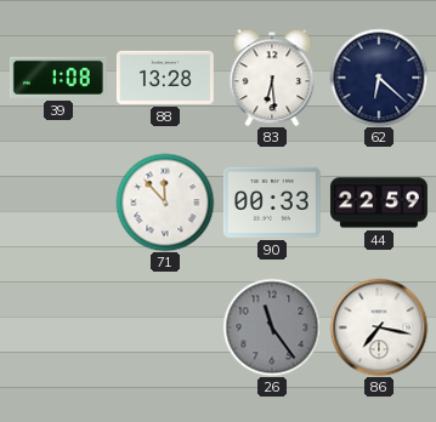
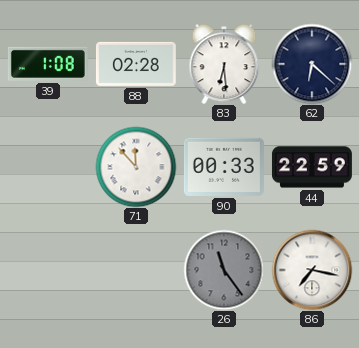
88: 13:28 -> 02:28
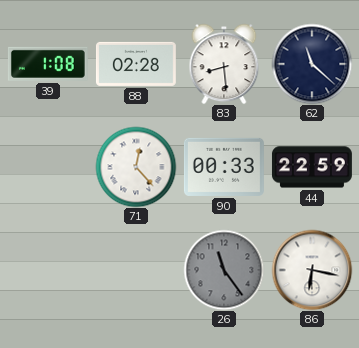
83: 6:29 -> 8:29
62: 6:22 -> 11:22
71: 11:53 -> 12:23
86: 7:17 -> 6:17
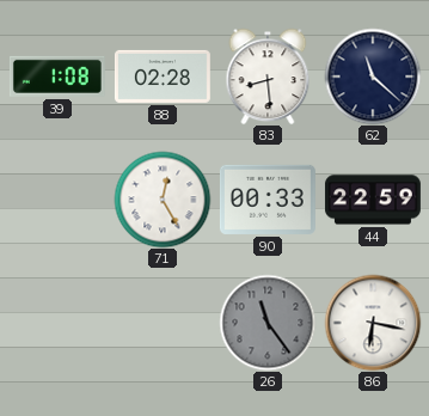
71: 12:23 -> 12:25
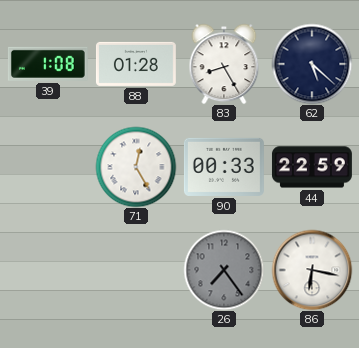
88: 02:28 -> 01:28
83: 8:29 -> 8:25
62: 11:22 -> 5:22
26: 11:24 -> 7:24
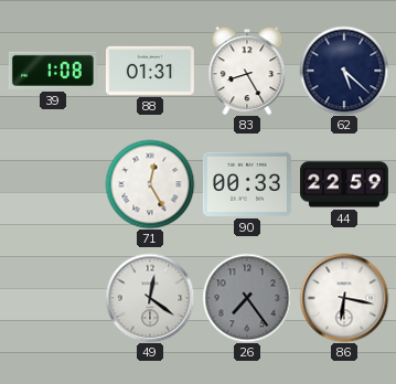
88: 01:28 -> 01:31
49: none -> 12:21
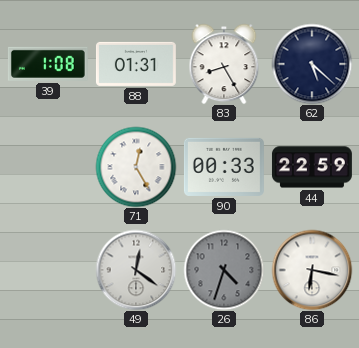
26: 7:24 -> 4:33
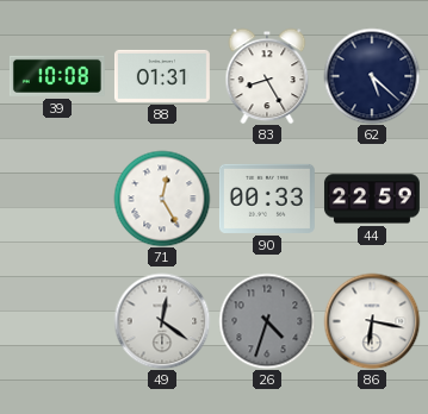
39: 1:08 -> 10:08
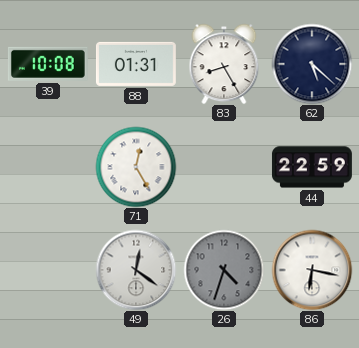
90: 00:33 -> none
